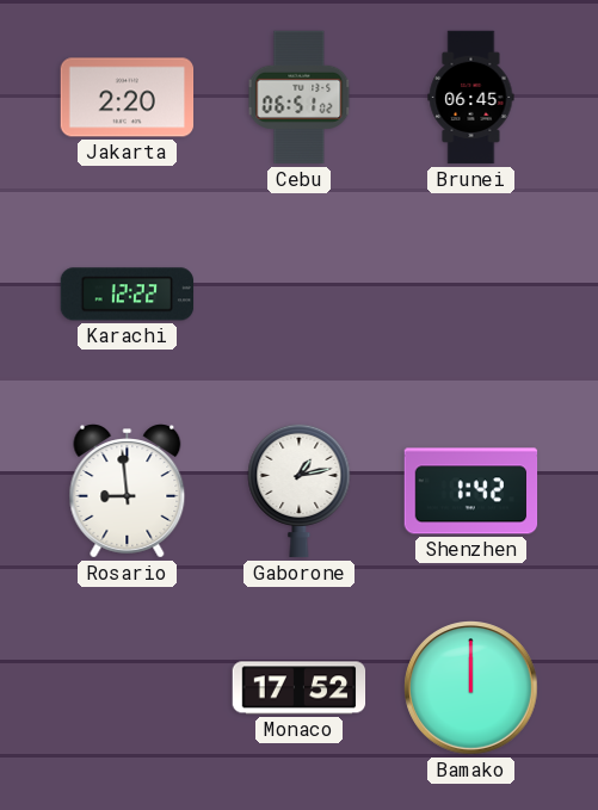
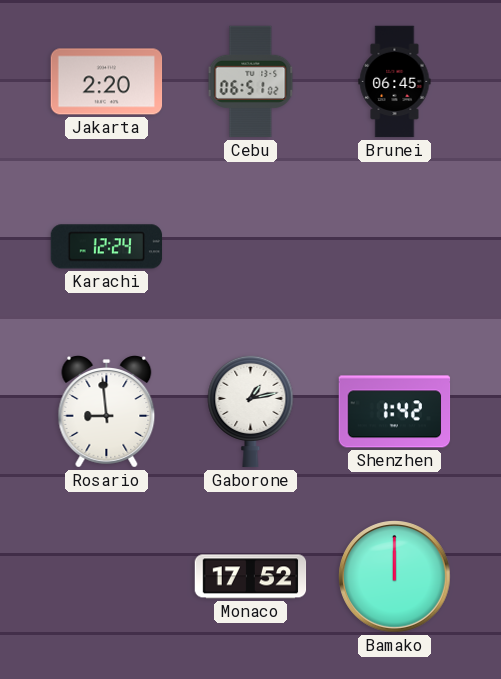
Karachi: 12:22 -> 12:24
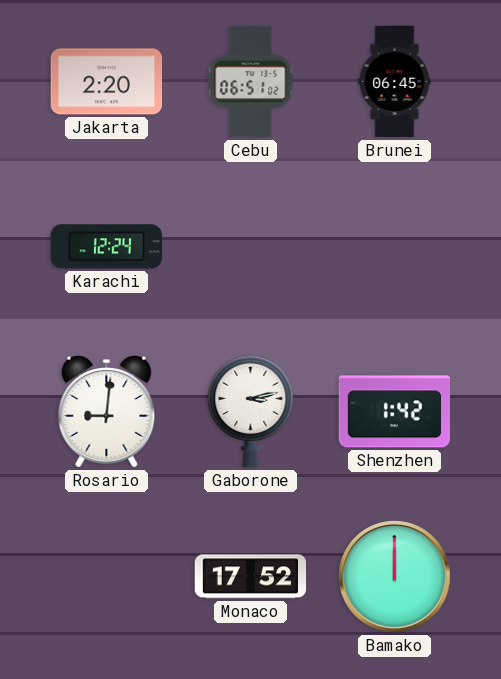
Rosario: 8:59 -> 9:01
Gaborone: 1:13 -> 3:13
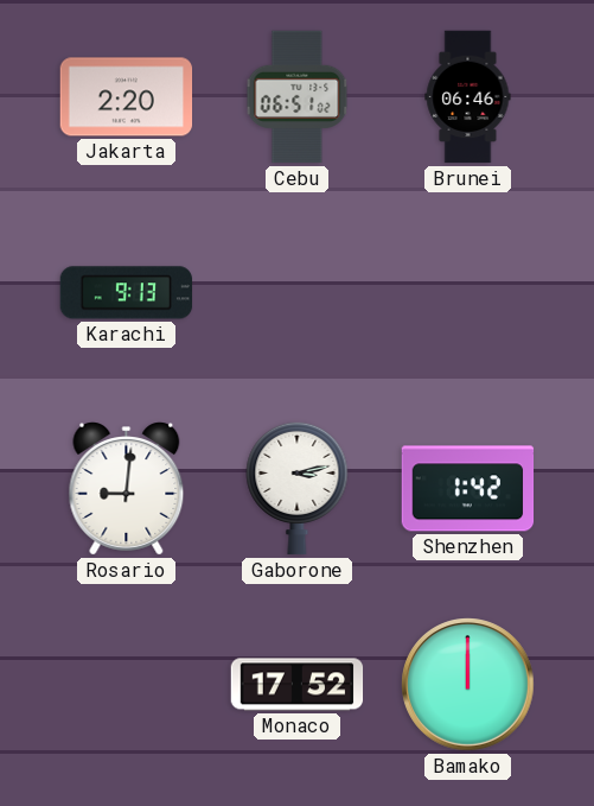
Brunei: 06:45 -> 06:46
Karachi: 12:24 -> 9:13
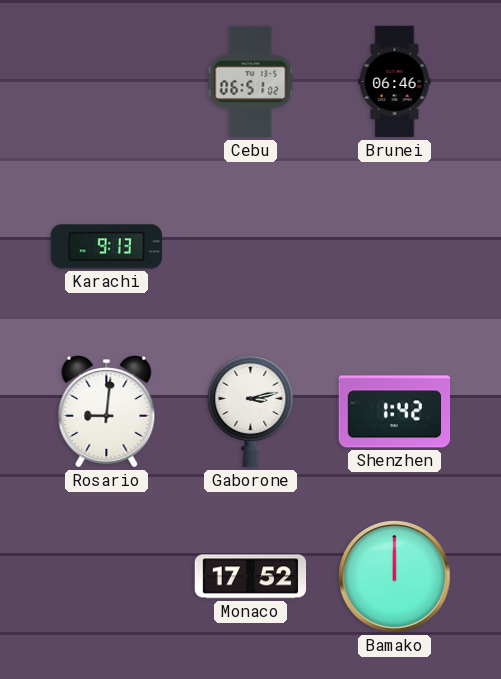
Jakarta: 2:20 -> none
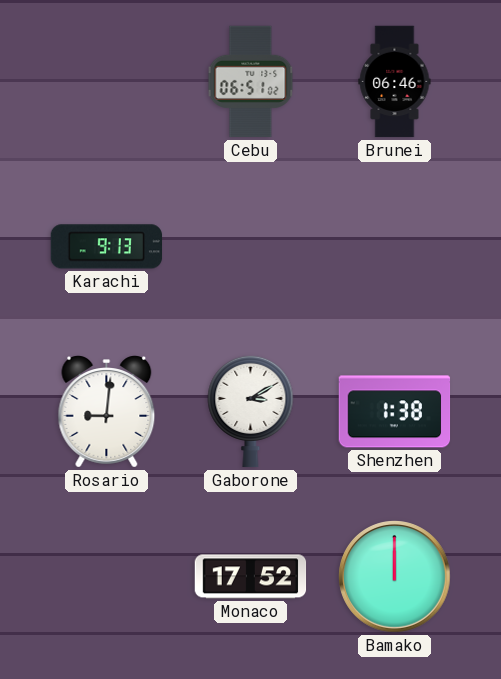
Gaborone: 3:13 -> 3:10
Shenzhen: 1:42 -> 1:38
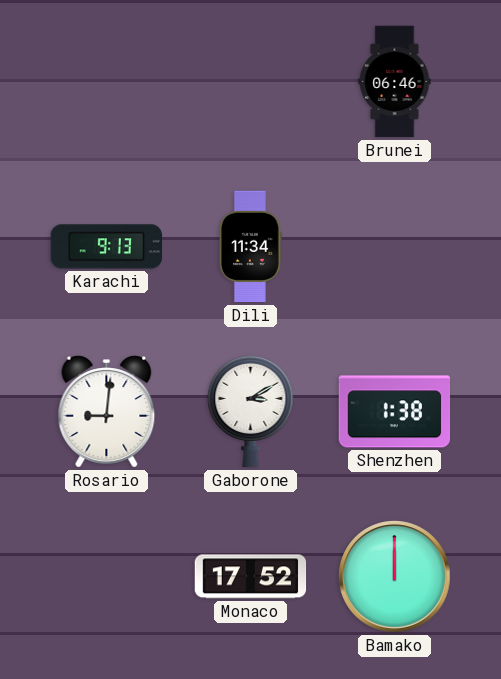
Cebu: 06:51 -> none
Dili: none -> 11:34
